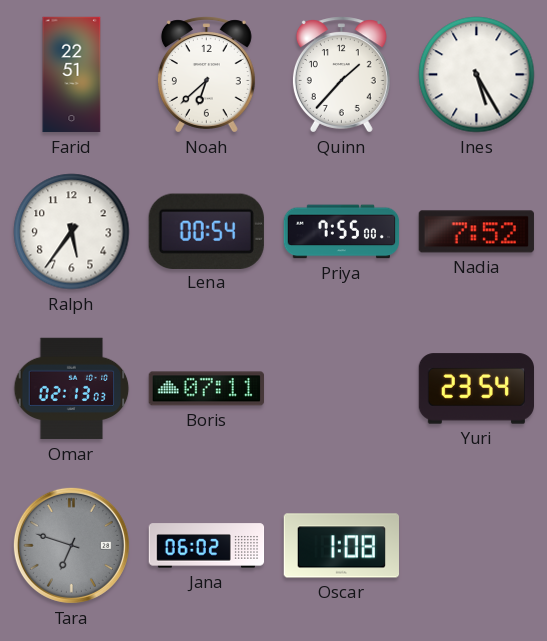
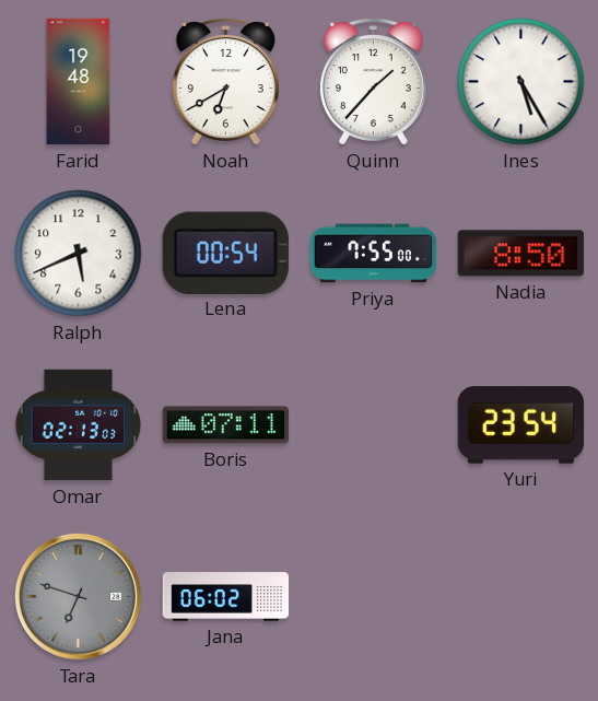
Farid: 22:51 -> 19:48
Noah: 6:38 -> 6:40
Ralph: 5:36 -> 5:41
Nadia: 7:52 -> 8:50
Oscar: 1:08 -> none
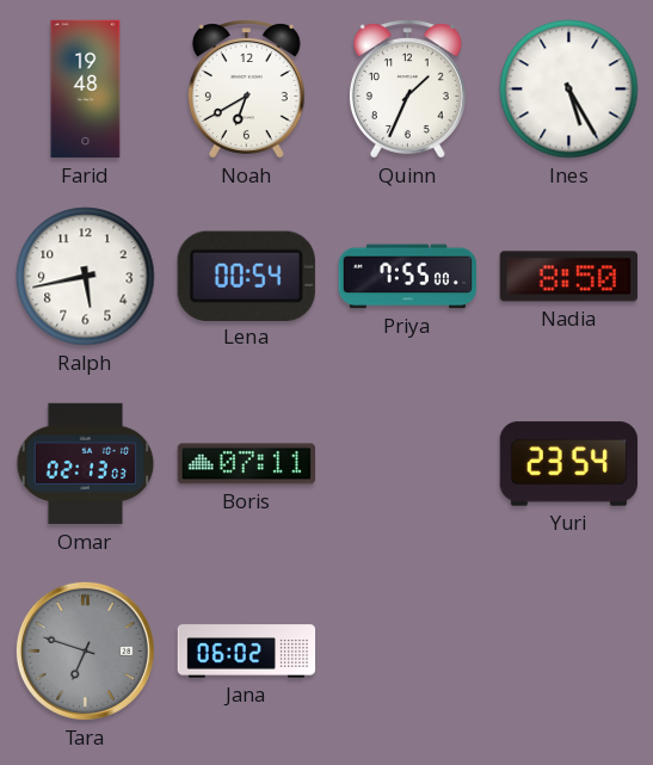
Quinn: 1:37 -> 1:34
Ralph: 5:41 -> 5:43
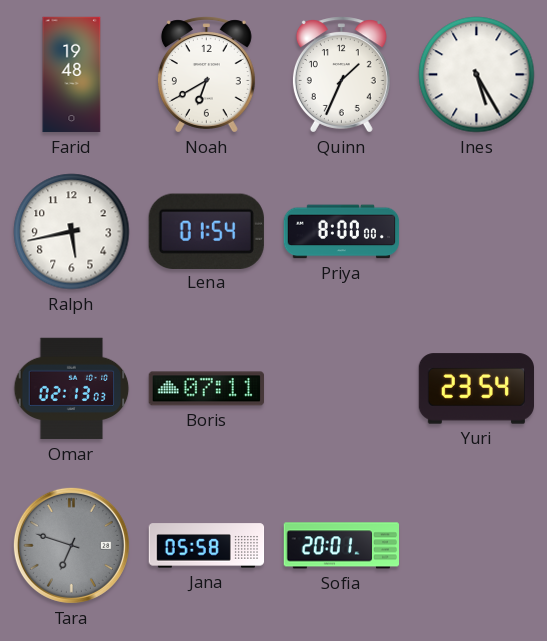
Lena: 00:54 -> 01:54
Priya: 7:55 -> 8:00
Nadia: 8:50 -> none
Jana: 06:02 -> 05:58
Sofia: none -> 20:01
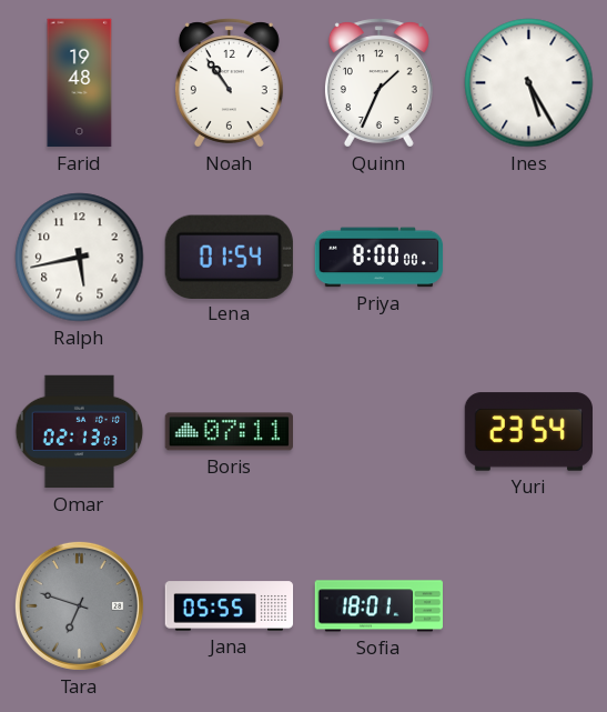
Noah: 6:40 -> 10:54
Jana: 05:58 -> 05:55
Sofia: 20:01 -> 18:01
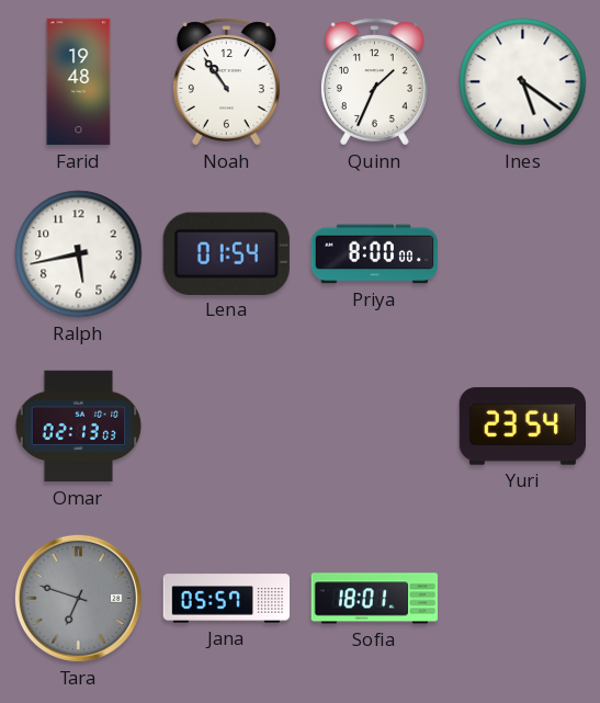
Ines: 5:25 -> 5:21
Boris: 07:11 -> none
Jana: 05:55 -> 05:57
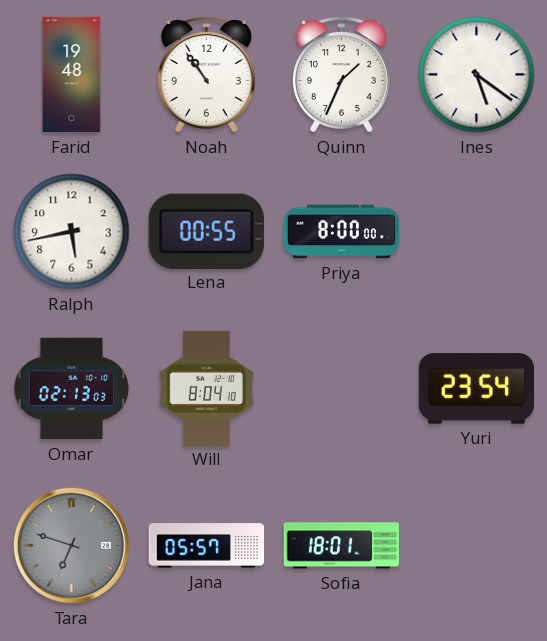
Lena: 01:54 -> 00:55
Will: none -> 8:04
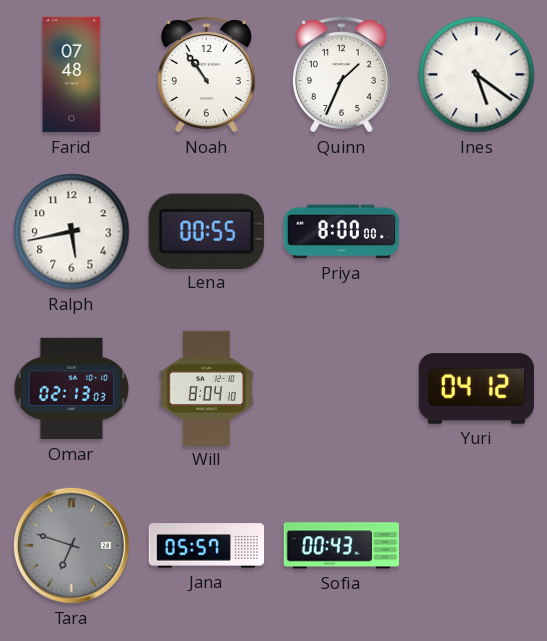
Farid: 19:48 -> 07:48
Yuri: 23:54 -> 04:12
Sofia: 18:01 -> 00:43
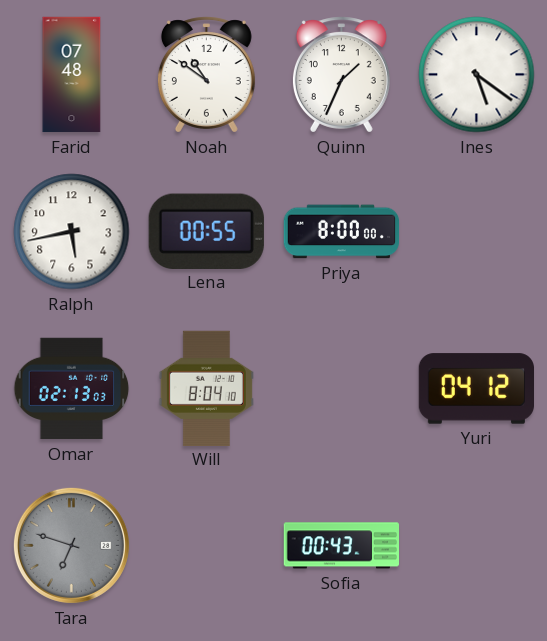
Noah: 10:54 -> 10:51
Jana: 05:57 -> none
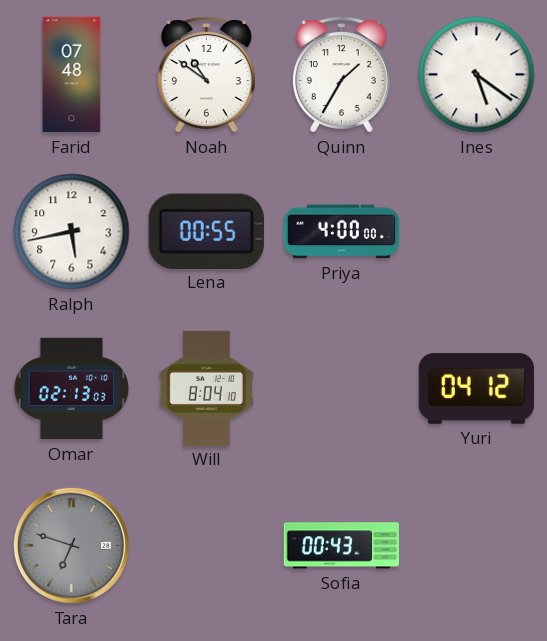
Quinn: 1:34 -> 1:35
Priya: 8:00 -> 4:00
